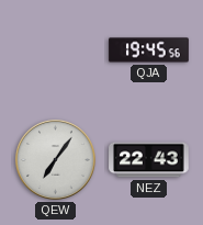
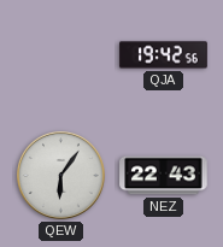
QJA: 19:45 -> 19:42
QEW: 7:06 -> 6:06
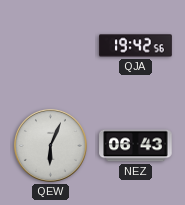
QEW: 6:06 -> 6:04
NEZ: 22:43 -> 06:43
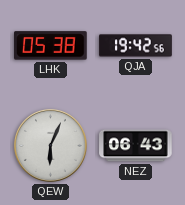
LHK: none -> 05:38
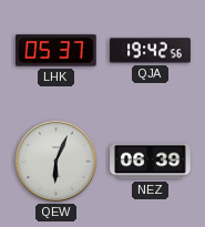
LHK: 05:38 -> 05:37
NEZ: 06:43 -> 06:39
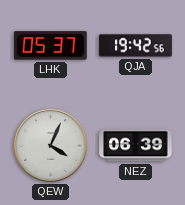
QEW: 6:04 -> 4:04
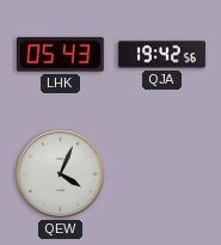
LHK: 05:37 -> 05:43
NEZ: 06:39 -> none
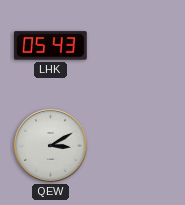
QJA: 19:42 -> none
QEW: 4:04 -> 3:10
